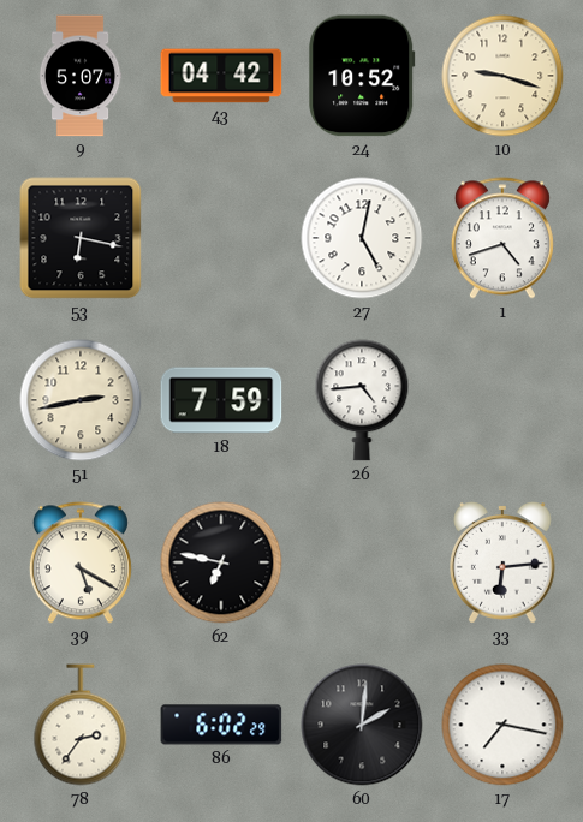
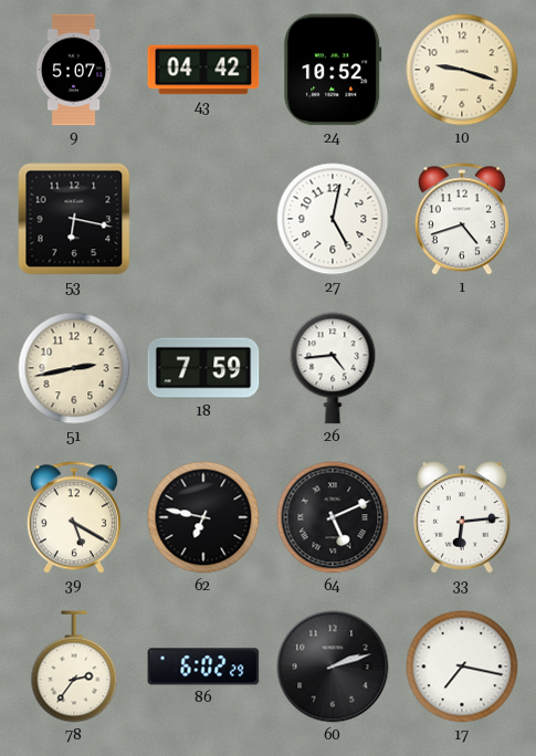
64: none -> 5:11
60: 2:01 -> 2:12
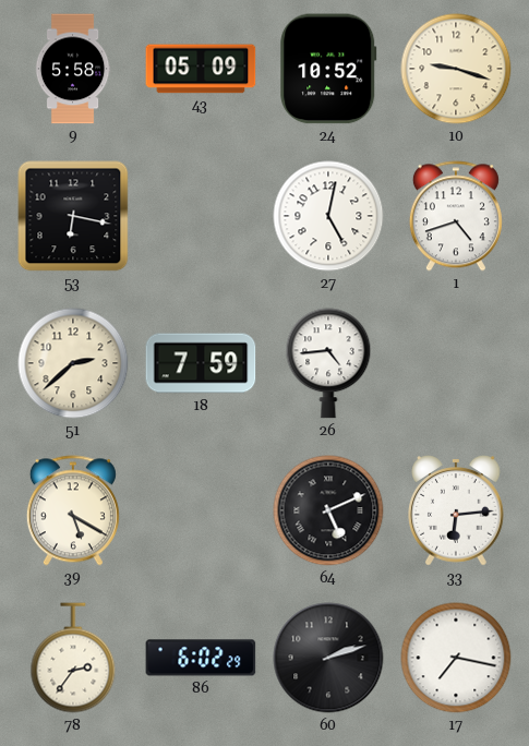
9: 5:07 -> 5:58
43: 04:42 -> 05:09
51: 2:43 -> 2:38
62: 6:47 -> none
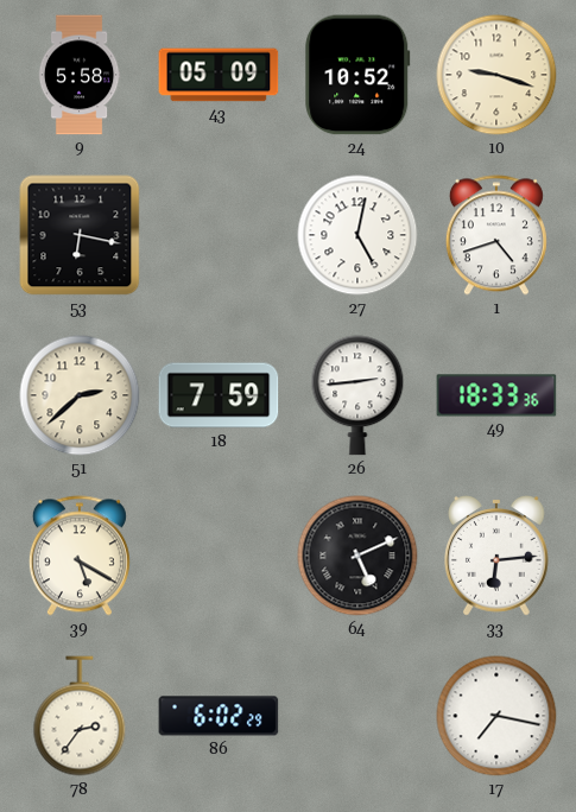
26: 4:44 -> 2:44
49: none -> 18:33
60: 2:12 -> none
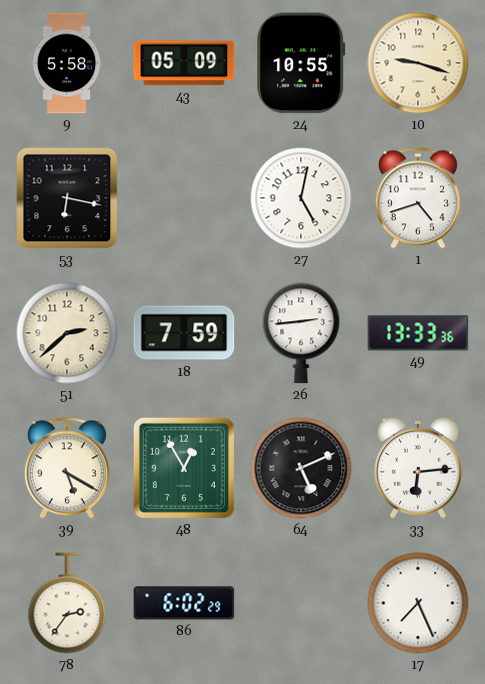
24: 10:52 -> 10:55
49: 18:33 -> 13:33
48: none -> 12:55
17: 7:17 -> 7:26
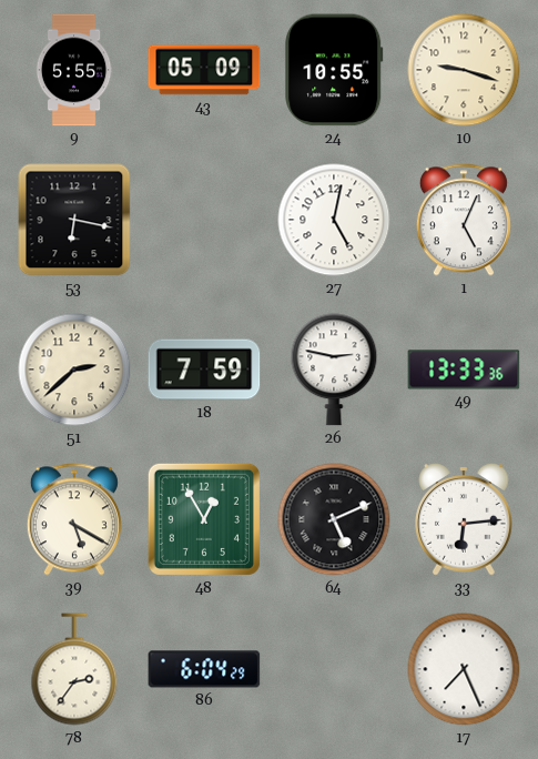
9: 5:58 -> 5:55
1: 4:42 -> 5:04
26: 2:44 -> 2:47
86: 6:02 -> 6:04
